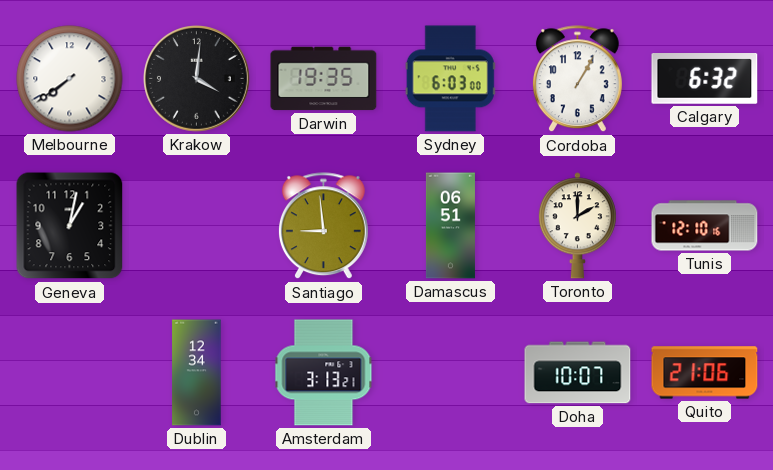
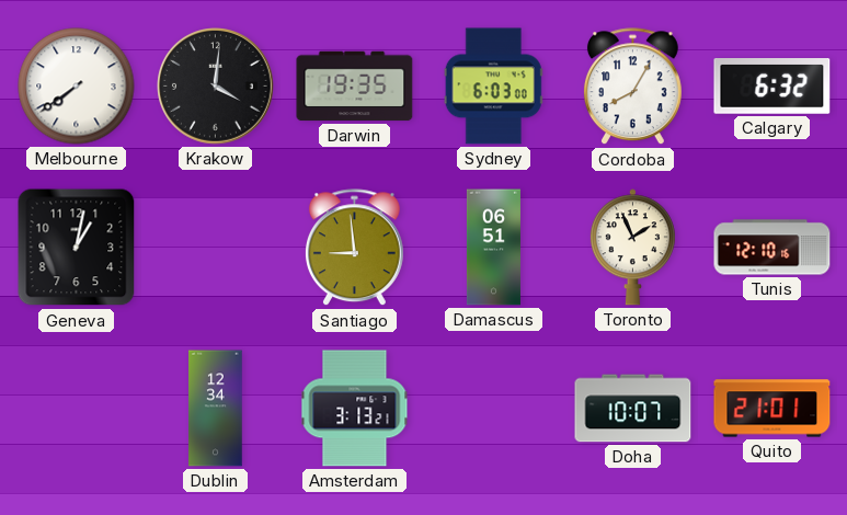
Cordoba: 1:05 -> 8:05
Toronto: 2:00 -> 1:56
Quito: 21:06 -> 21:01
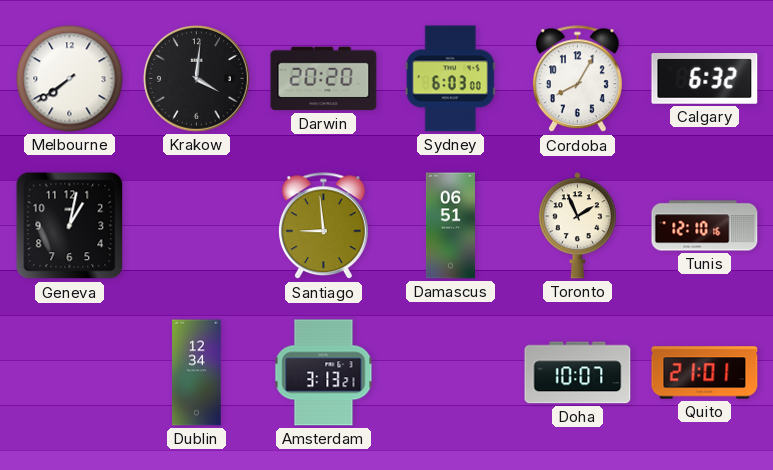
Darwin: 19:35 -> 20:20
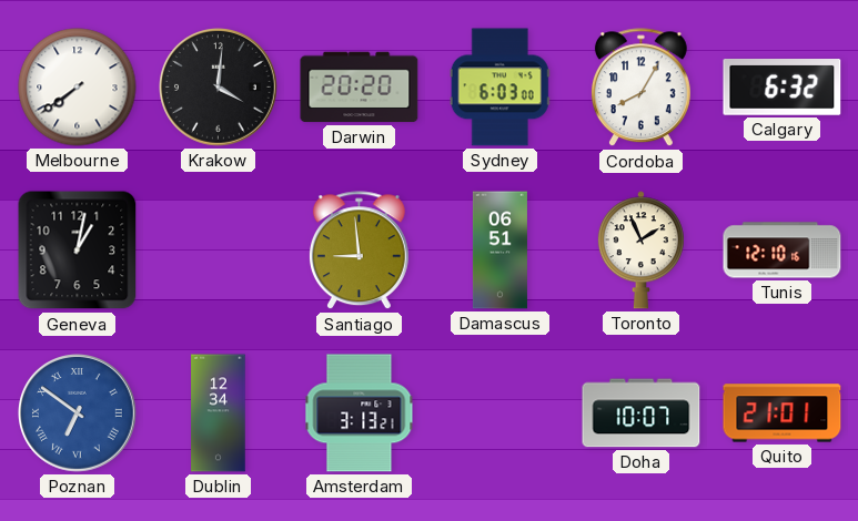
Poznan: none -> 6:51
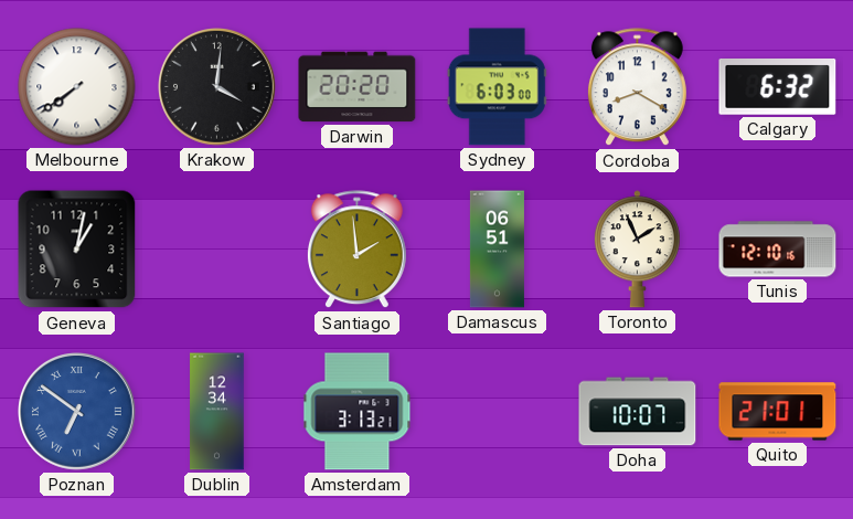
Cordoba: 8:05 -> 8:20
Santiago: 8:59 -> 1:59
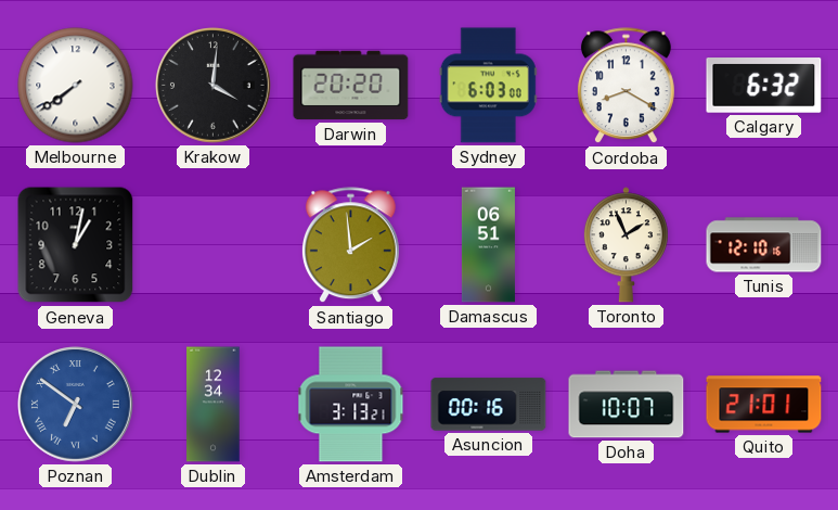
Asuncion: none -> 00:16
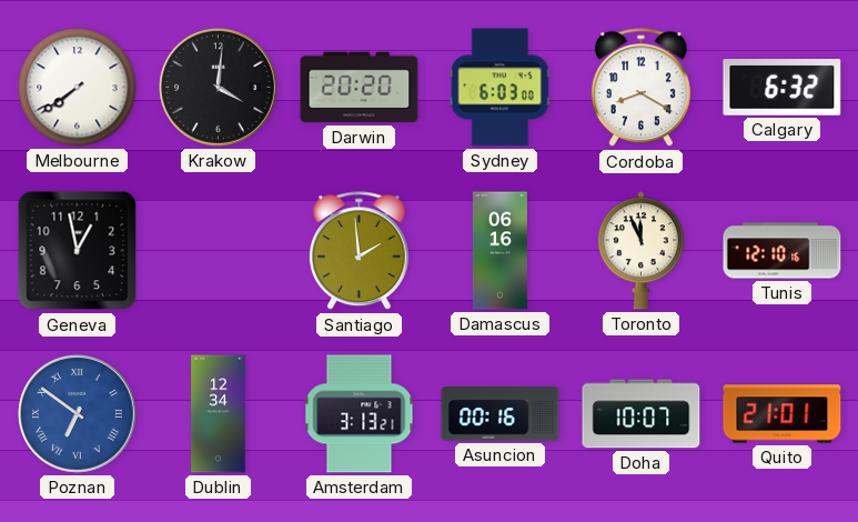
Geneva: 1:02 -> 12:58
Damascus: 06:51 -> 06:16
Toronto: 1:56 -> 11:56
